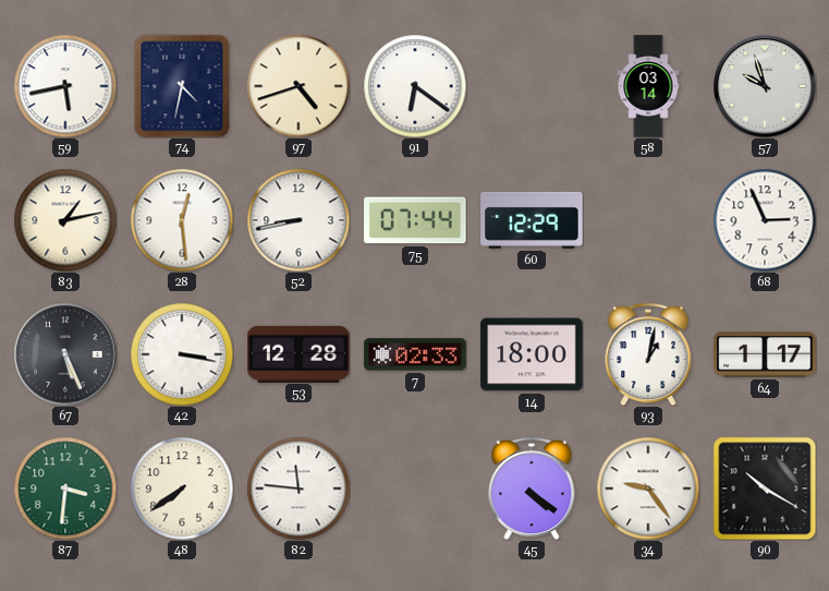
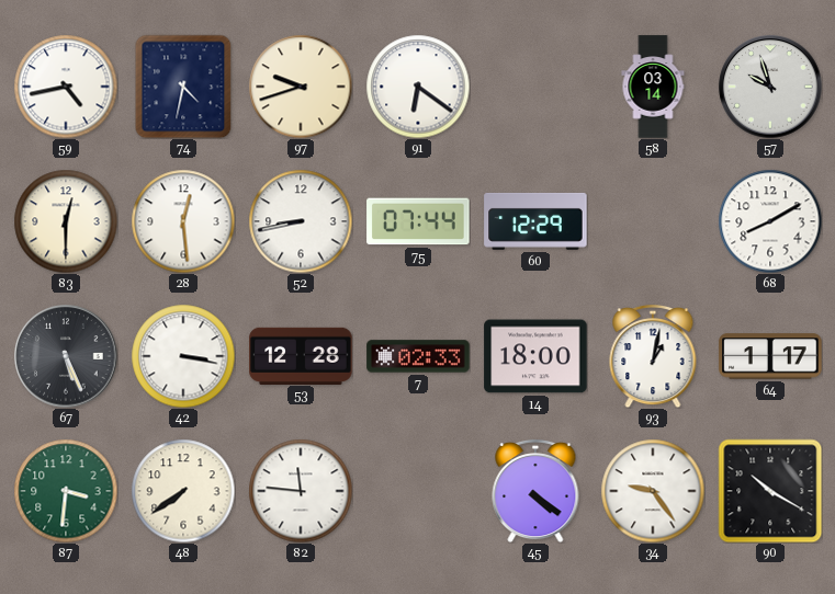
59: 5:43 -> 4:43
97: 4:42 -> 9:42
83: 1:13 -> 12:30
68: 2:56 -> 8:10
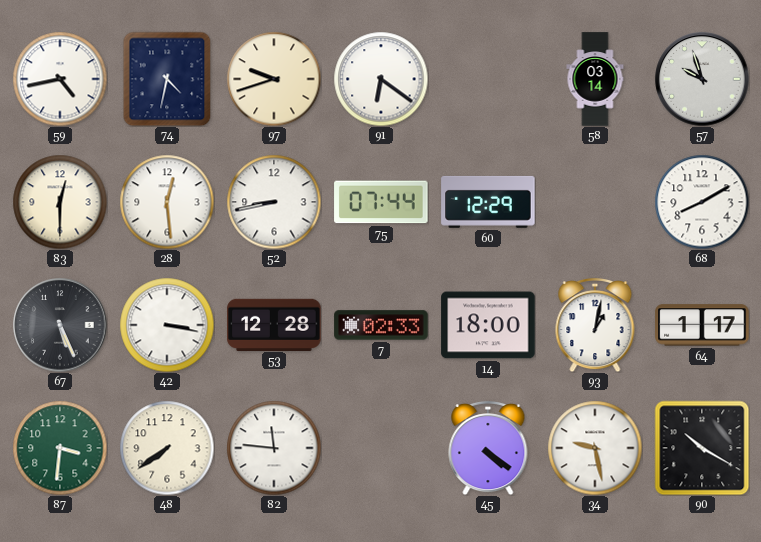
34: 9:24 -> 9:28
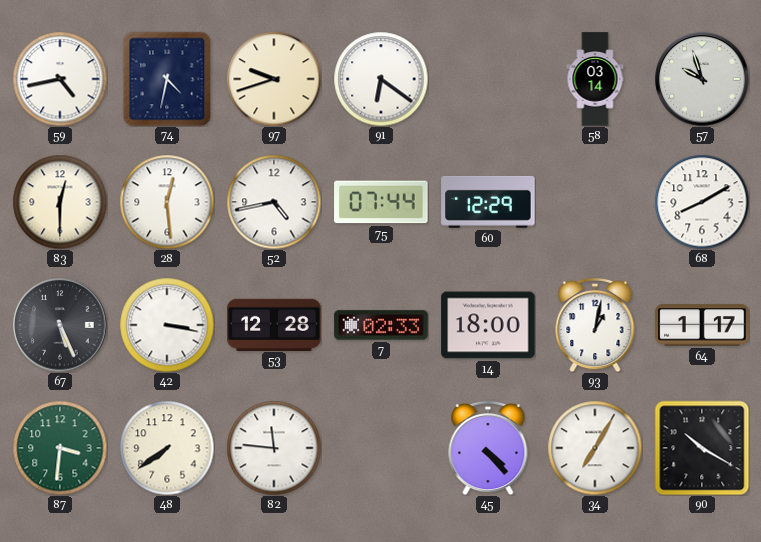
52: 8:43 -> 4:43
45: 4:21 -> 4:23
34: 9:28 -> 7:05
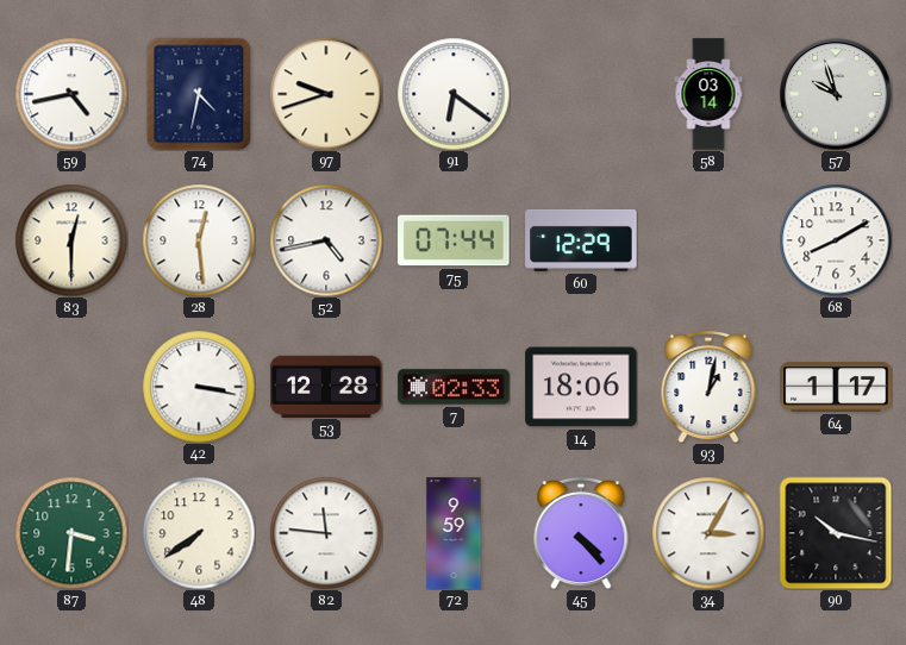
67: 5:26 -> none
14: 18:00 -> 18:06
72: none -> 9:59
34: 7:05 -> 3:05
90: 10:20 -> 10:17
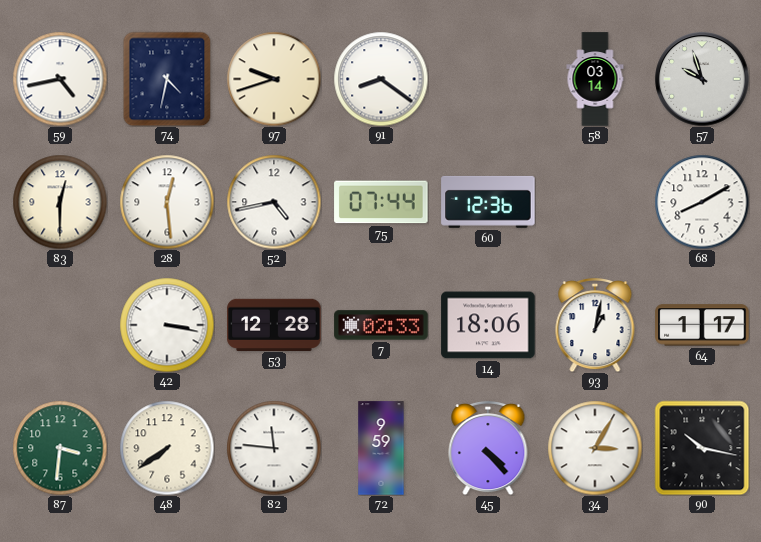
91: 6:21 -> 8:21
60: 12:29 -> 12:36
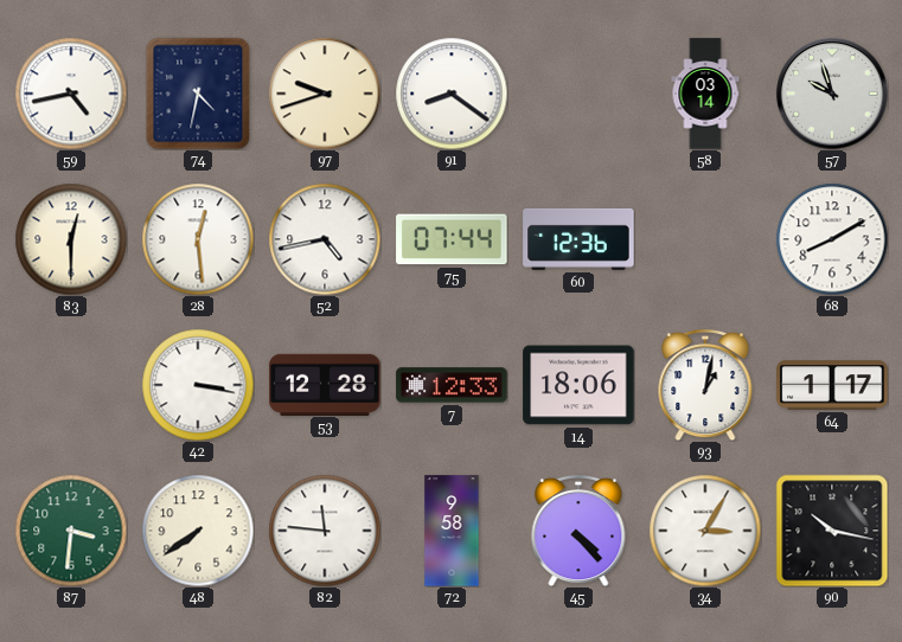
7: 02:33 -> 12:33
72: 9:59 -> 9:58
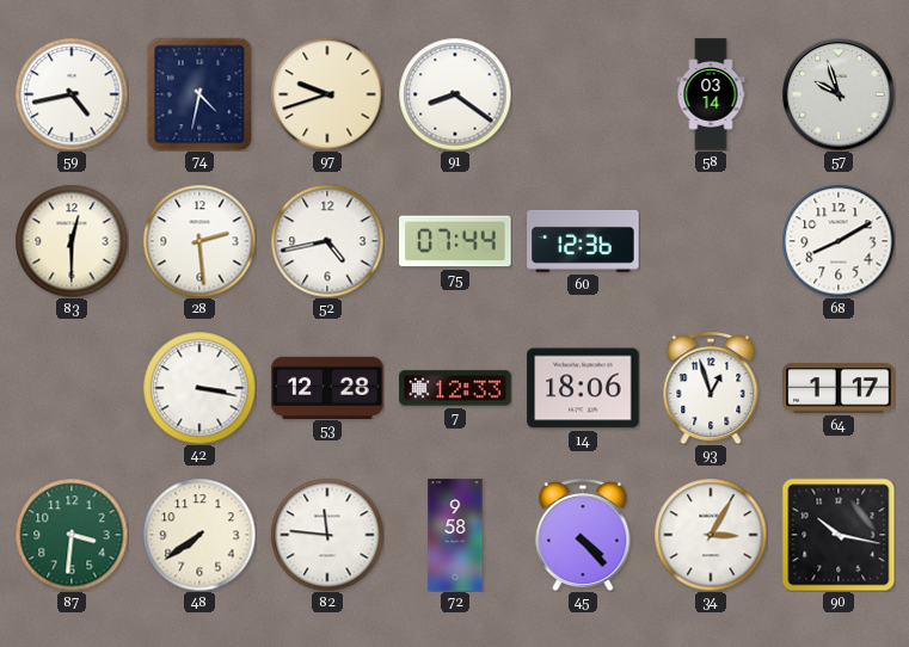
28: 12:29 -> 2:29
93: 1:02 -> 12:57
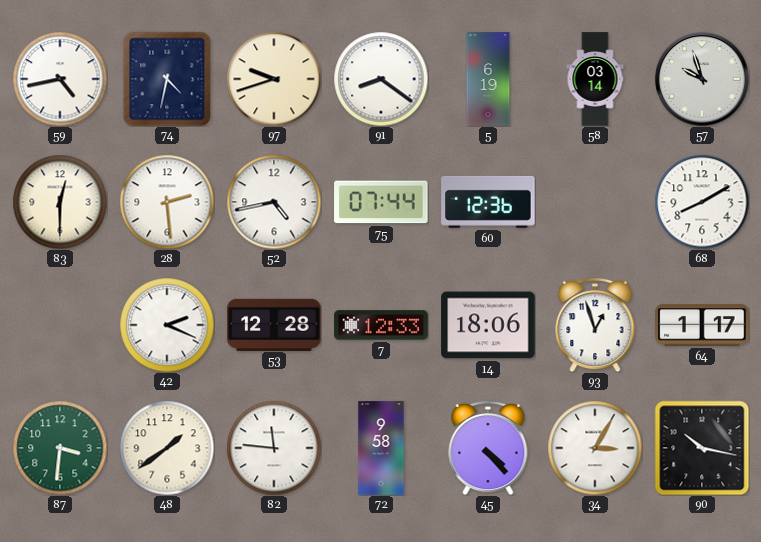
5: none -> 6:19
42: 3:17 -> 2:19
48: 7:39 -> 1:39
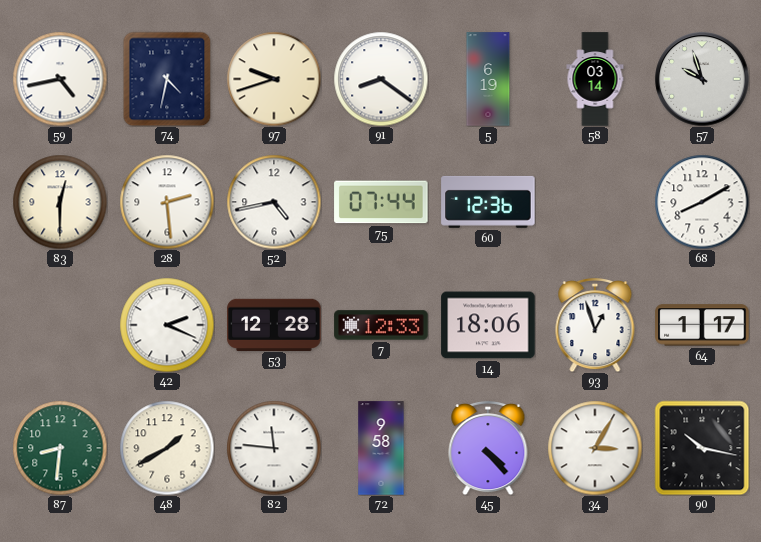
87: 3:31 -> 8:31
48: 1:39 -> 1:40
